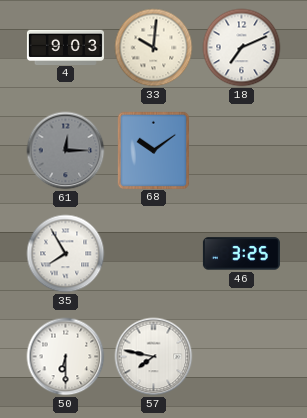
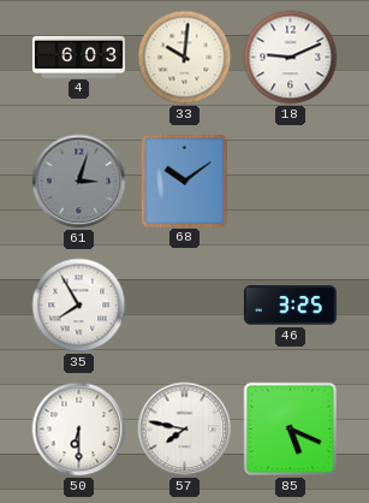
4: 9:03 -> 6:03
18: 7:11 -> 9:11
61: 12:15 -> 3:03
85: none -> 5:19
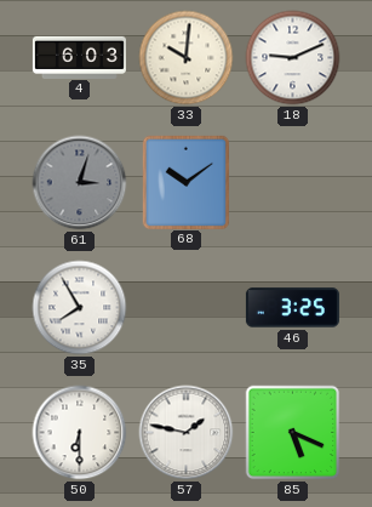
57: 7:47 -> 1:47
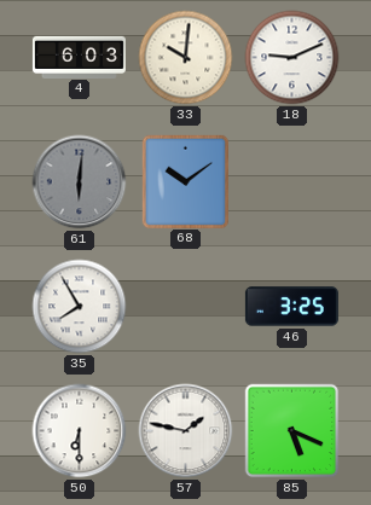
61: 3:03 -> 6:01
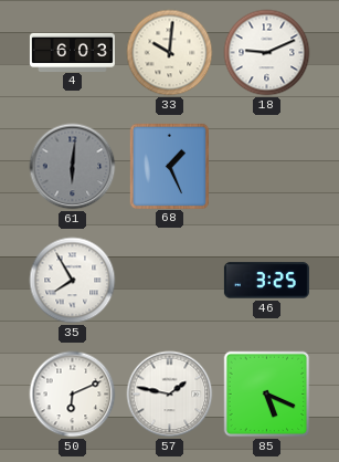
68: 10:09 -> 1:26
50: 6:30 -> 6:11
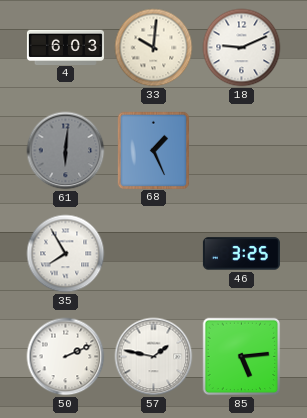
50: 6:11 -> 2:11
85: 5:19 -> 5:14
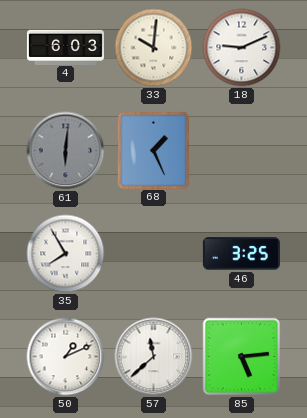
50: 2:11 -> 1:11
57: 1:47 -> 11:38
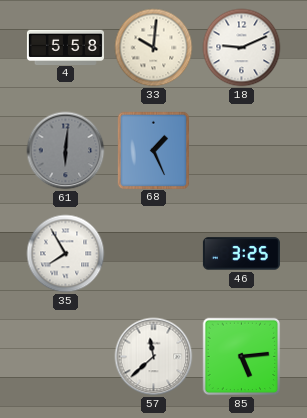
4: 6:03 -> 5:58
50: 1:11 -> none
